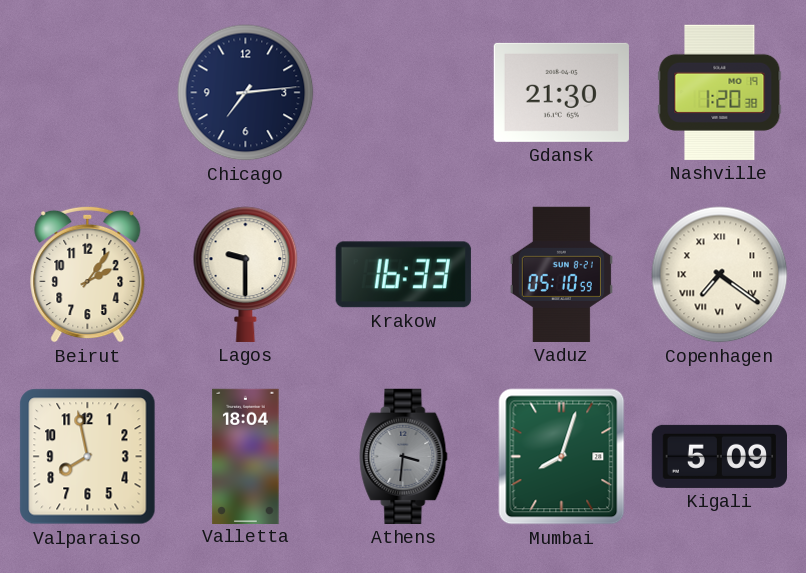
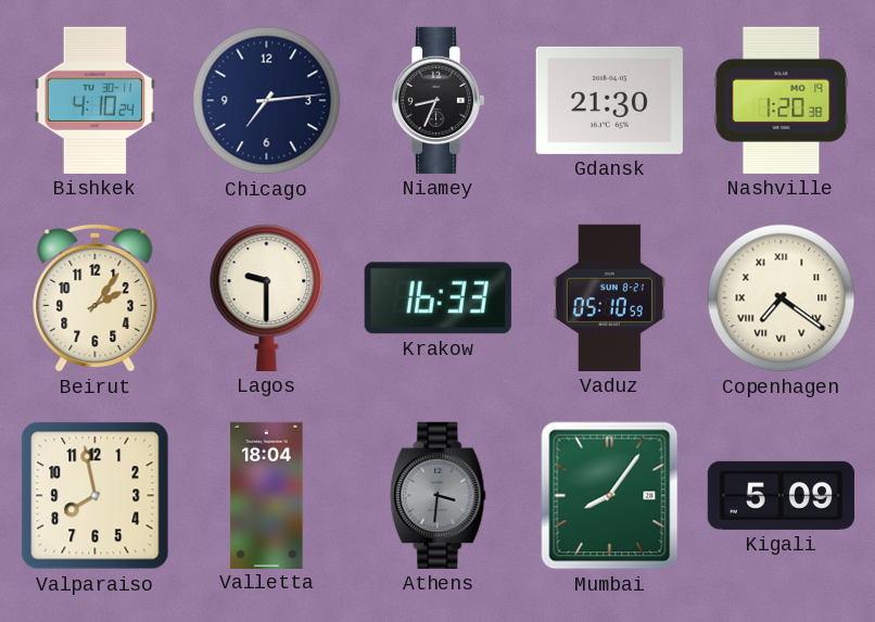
Bishkek: none -> 4:10
Niamey: none -> 8:34
Mumbai: 8:03 -> 8:06
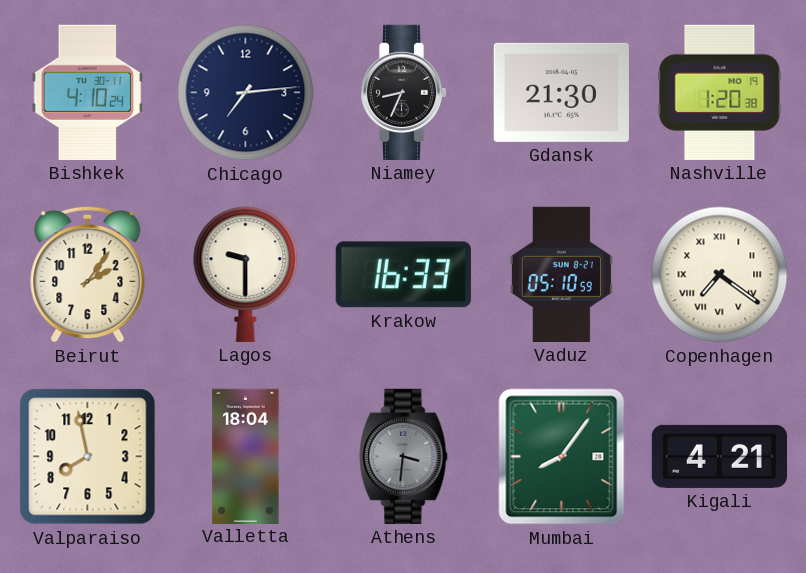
Kigali: 5:09 -> 4:21
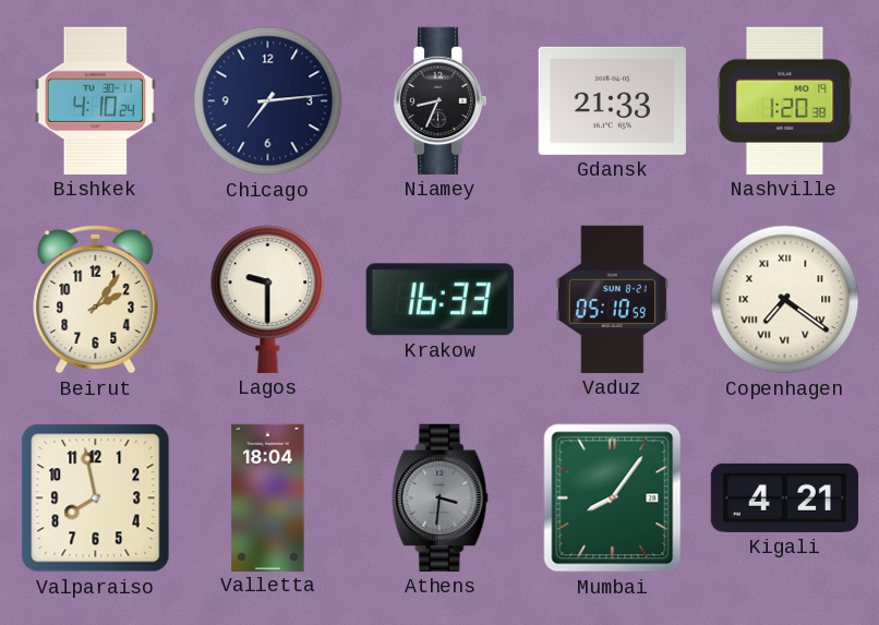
Gdansk: 21:30 -> 21:33
